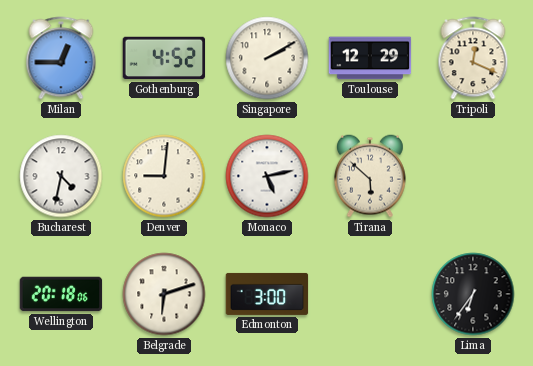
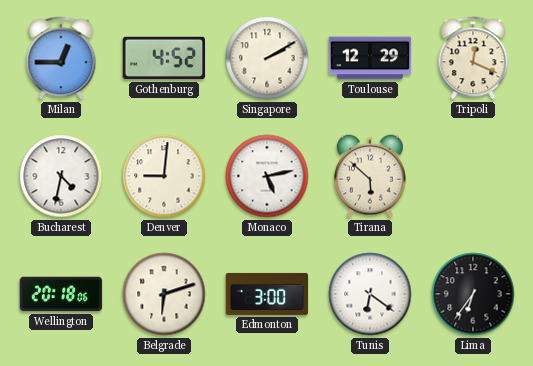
Tunis: none -> 6:21
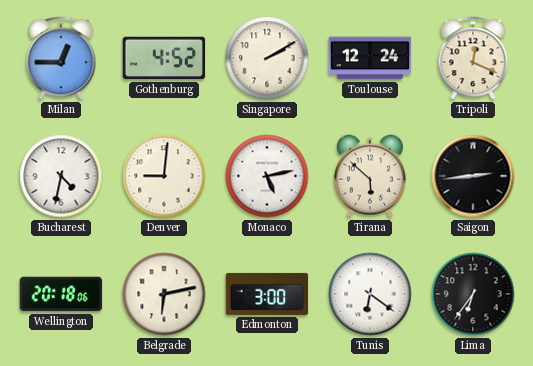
Toulouse: 12:29 -> 12:24
Saigon: none -> 2:44
Belgrade: 6:12 -> 6:13
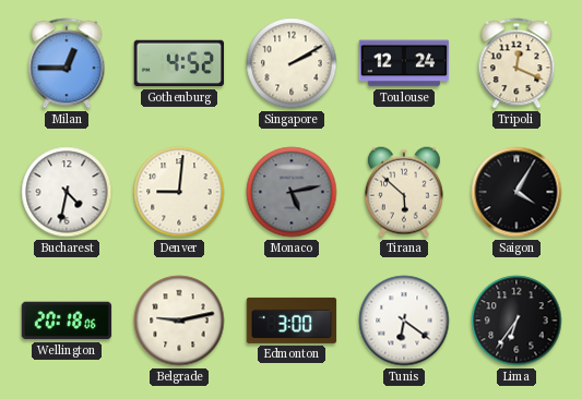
Monaco dial: white -> grey
Saigon: 2:44 -> 4:05
Belgrade: 6:13 -> 9:13
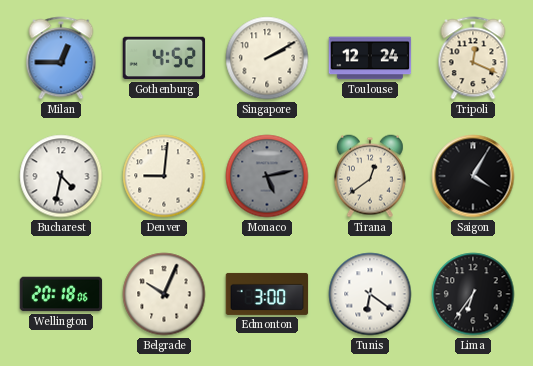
Tirana: 5:52 -> 12:39
Belgrade: 9:13 -> 10:04
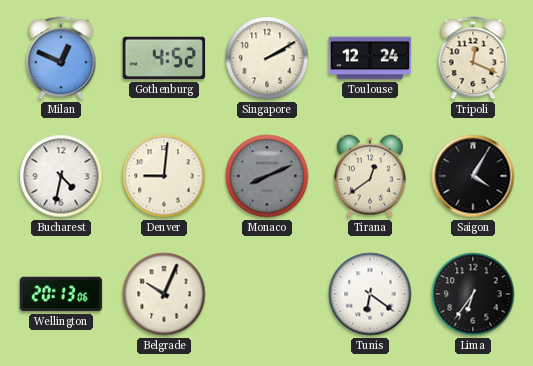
Milan: 12:45 -> 12:49
Monaco: 5:13 -> 8:11
Wellington: 20:18 -> 20:13
Edmonton: 3:00 -> none
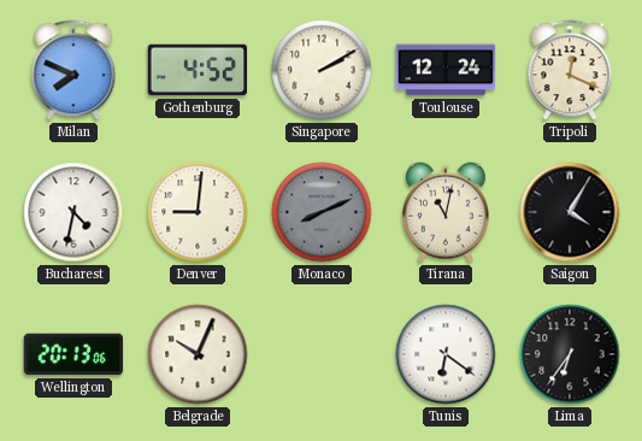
Milan: 12:49 -> 7:49
Tirana: 12:39 -> 11:02
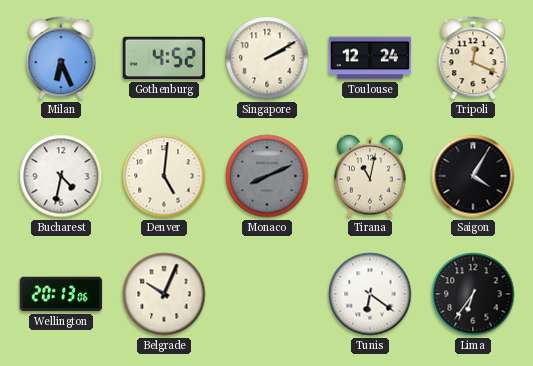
Milan: 7:49 -> 6:26
Denver: 9:01 -> 5:01
